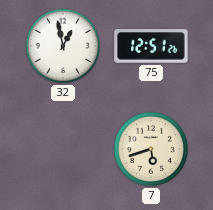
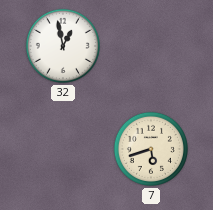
75: 12:51 -> none
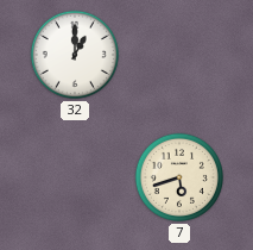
32: 12:58 -> 1:00
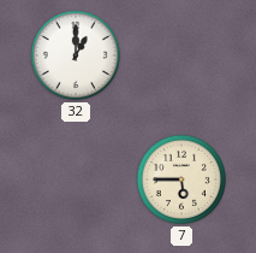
7: 5:42 -> 5:45
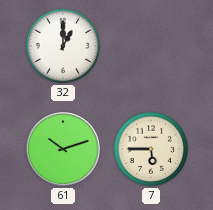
61: none -> 10:12
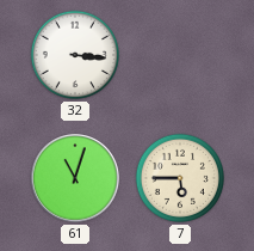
32: 1:00 -> 3:16
61: 10:12 -> 11:03
